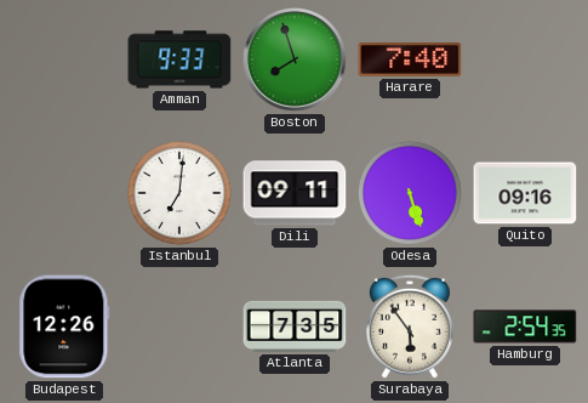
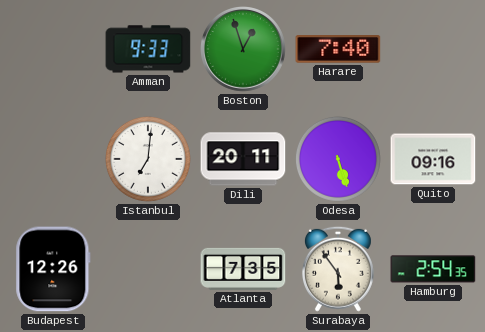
Boston: 7:57 -> 12:57
Dili: 09:11 -> 20:11
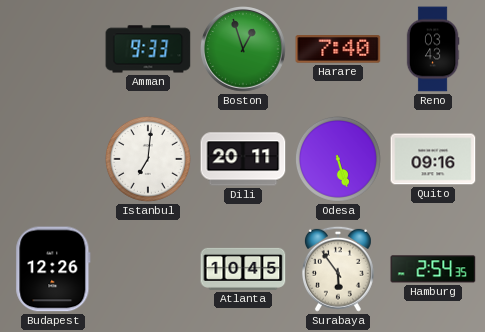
Reno: none -> 03:43
Atlanta: 7:35 -> 10:45
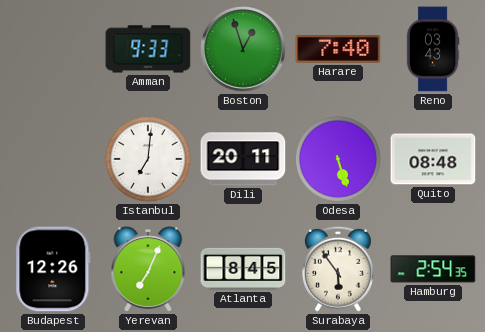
Quito: 09:16 -> 08:48
Yerevan: none -> 7:04
Atlanta: 10:45 -> 8:45
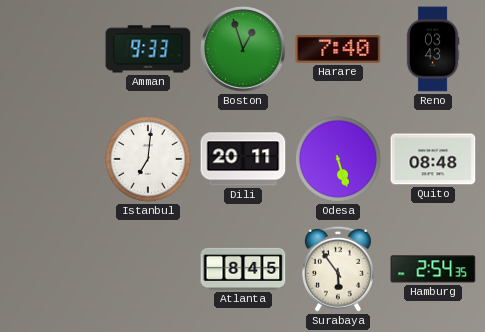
Budapest: 12:26 -> none
Yerevan: 7:04 -> none
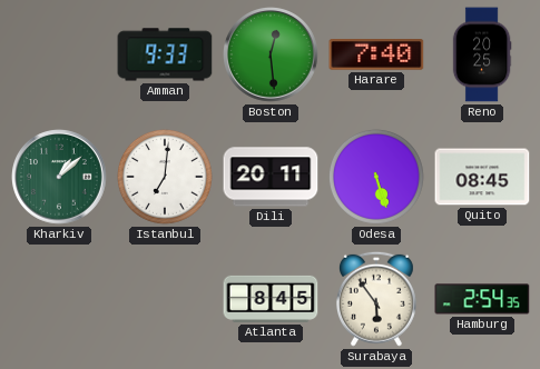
Boston: 12:57 -> 12:29
Reno: 03:43 -> 20:25
Kharkiv: none -> 1:08
Quito: 08:48 -> 08:45
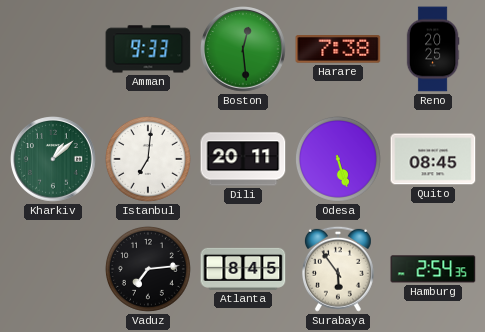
Harare: 7:40 -> 7:38
Vaduz: none -> 7:14
